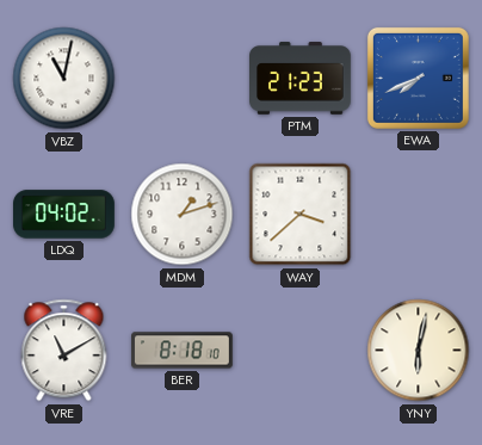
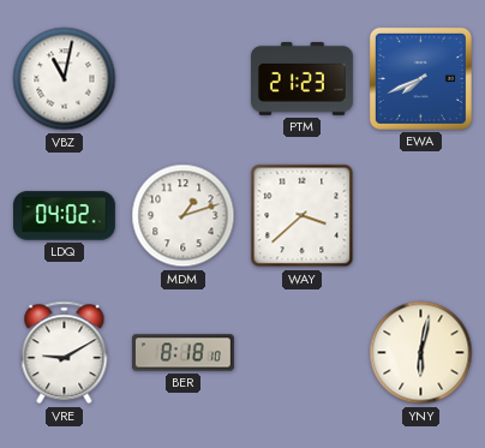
VRE: 11:10 -> 9:10
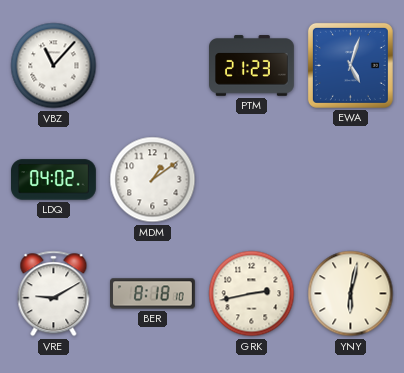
VBZ: 11:02 -> 11:07
EWA: 7:41 -> 5:03
MDM: 1:12 -> 1:09
WAY: 3:38 -> none
GRK: none -> 2:43
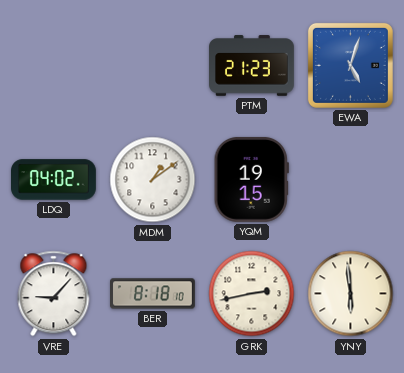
VBZ: 11:07 -> none
YQM: none -> 19:15
VRE: 9:10 -> 9:07
YNY: 6:02 -> 5:59
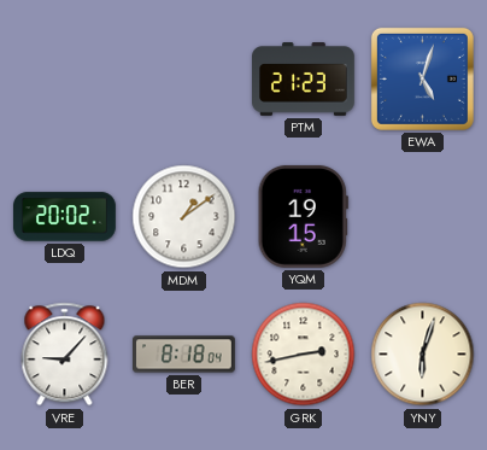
LDQ: 04:02 -> 20:02
BER: 8:18:10 -> 8:18:04
YNY: 5:59 -> 6:03
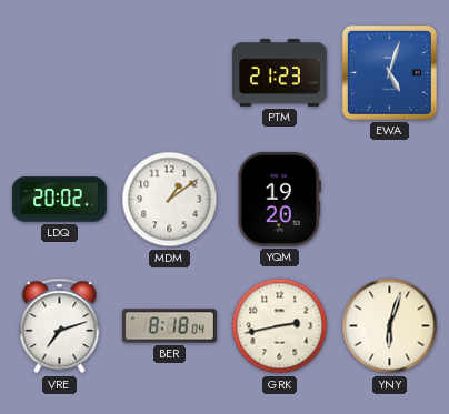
YQM: 19:15 -> 19:20
VRE: 9:07 -> 7:12
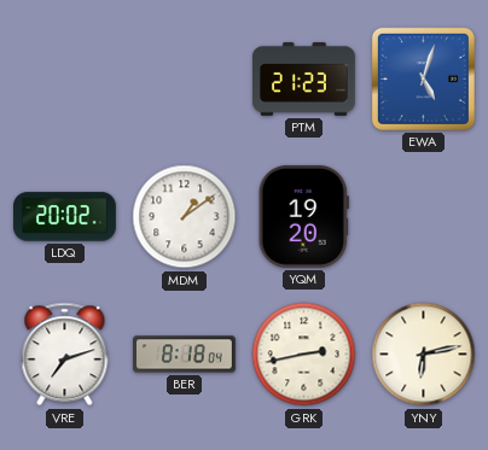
YNY: 6:03 -> 6:13
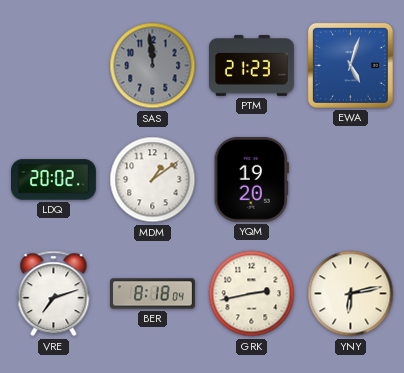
SAS: none -> 11:59
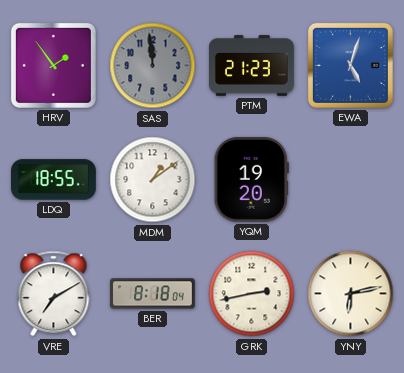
HRV: none -> 1:54
LDQ: 20:02 -> 18:55
VRE: 7:12 -> 7:10
